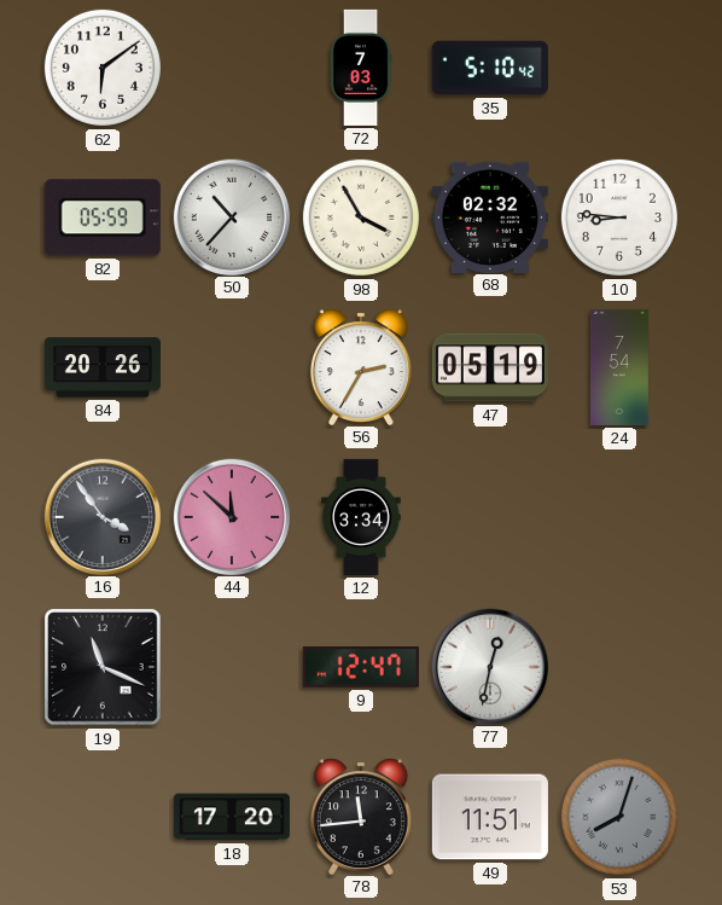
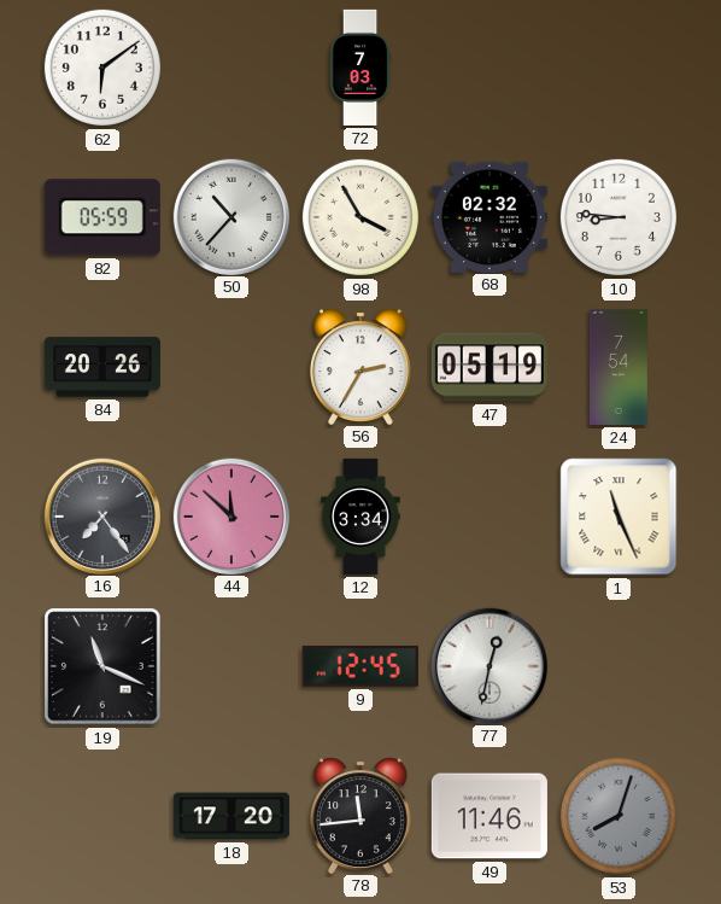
35: 5:10 -> none
16: 3:54 -> 7:24
1: none -> 11:26
9: 12:47 -> 12:45
49: 11:51 -> 11:46
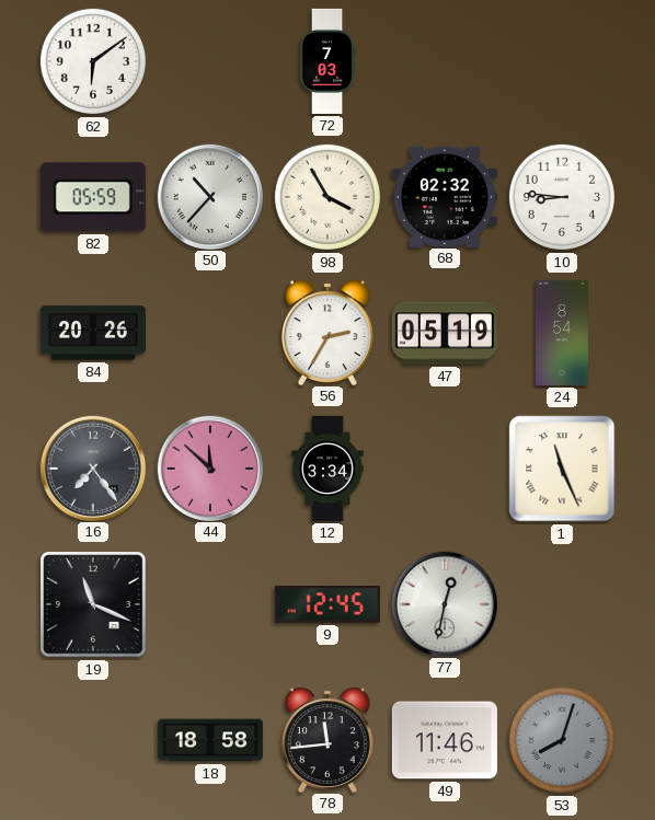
24: 7:54 -> 8:54
18: 17:20 -> 18:58
